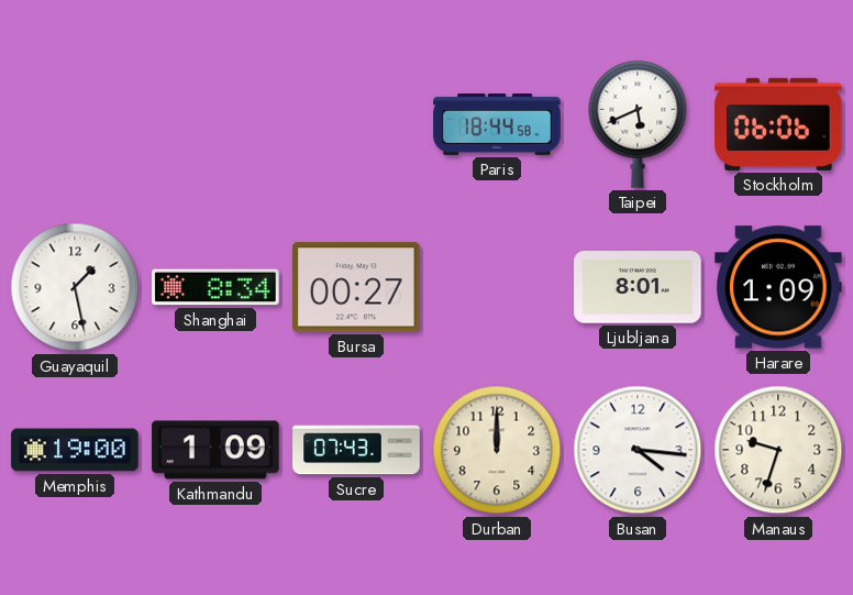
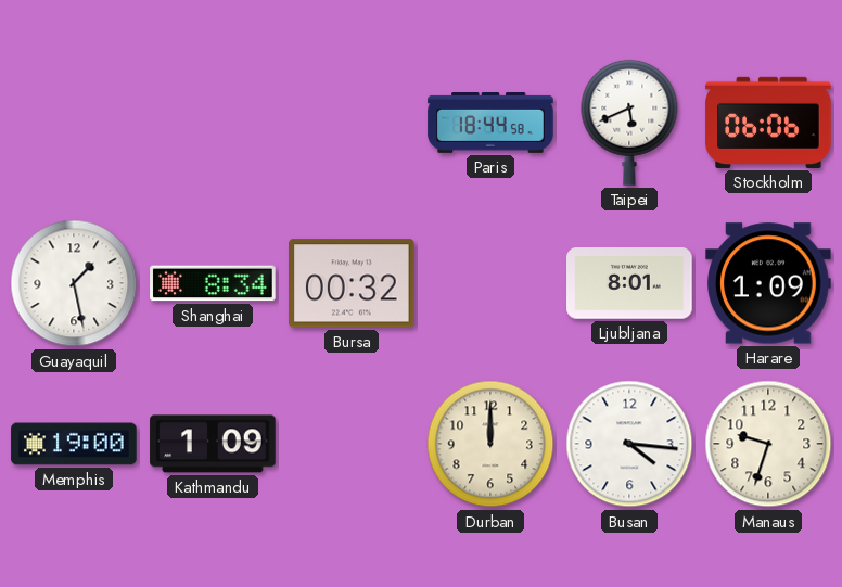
Bursa: 00:27 -> 00:32
Sucre: 07:43 -> none
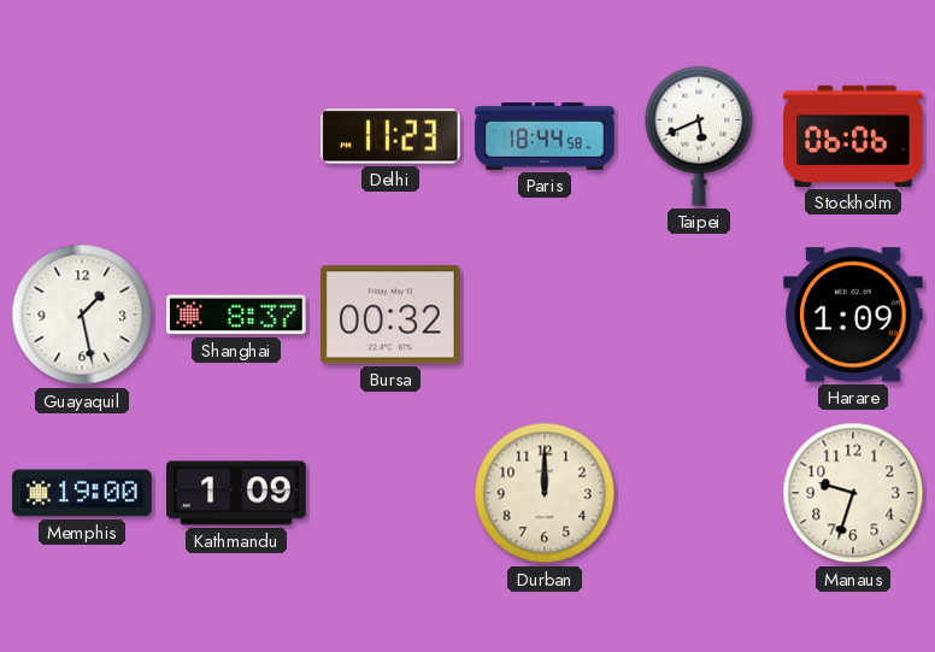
Delhi: none -> 11:23
Shanghai: 8:34 -> 8:37
Ljubljana: 8:01 -> none
Busan: 4:16 -> none
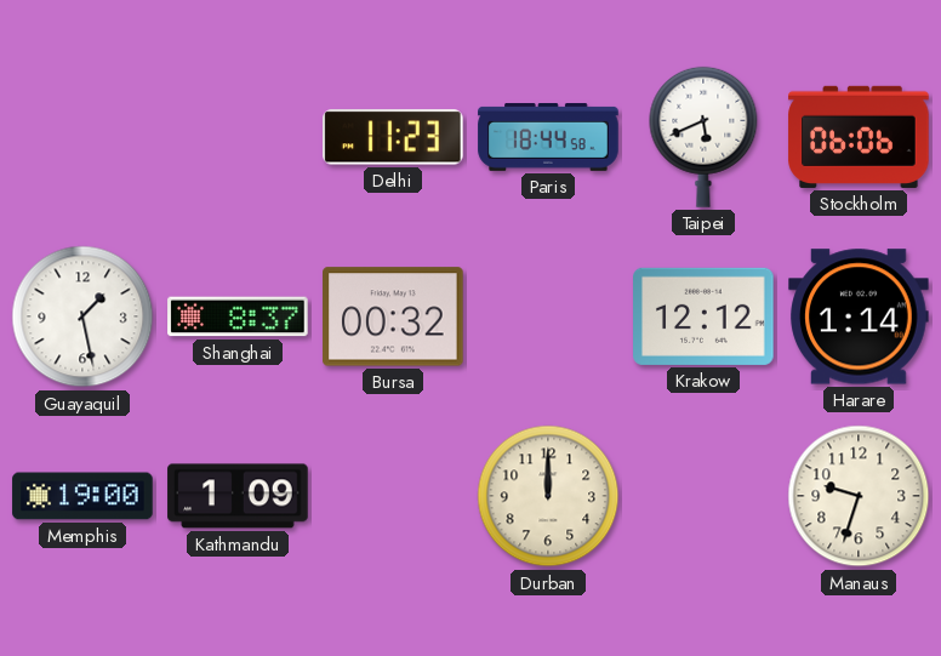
Krakow: none -> 12:12
Harare: 1:09 -> 1:14
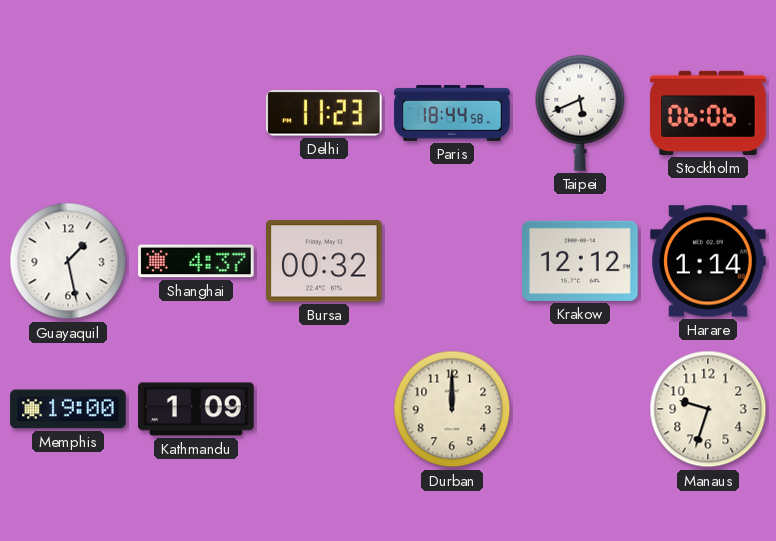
Shanghai: 8:37 -> 4:37
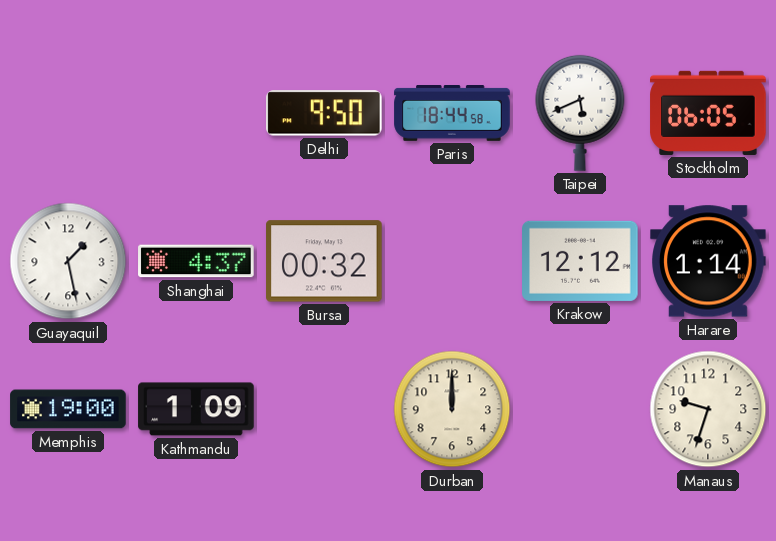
Delhi: 11:23 -> 9:50
Stockholm: 06:06 -> 06:05
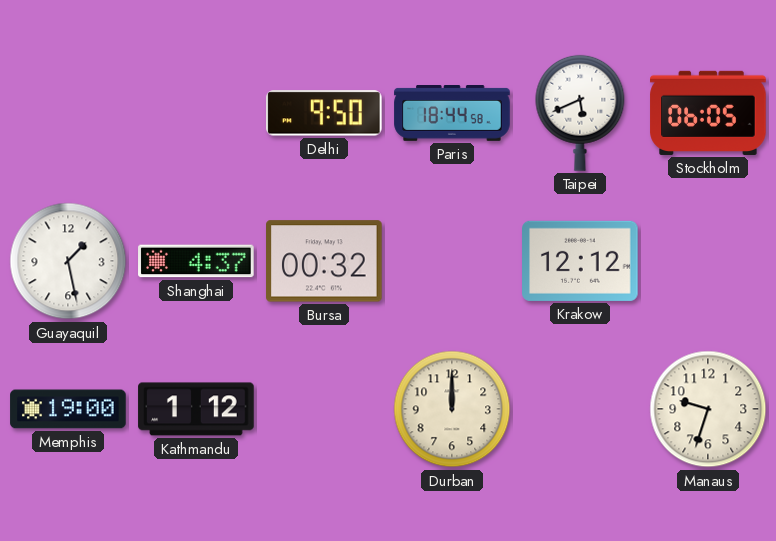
Harare: 1:14 -> none
Kathmandu: 1:09 -> 1:12
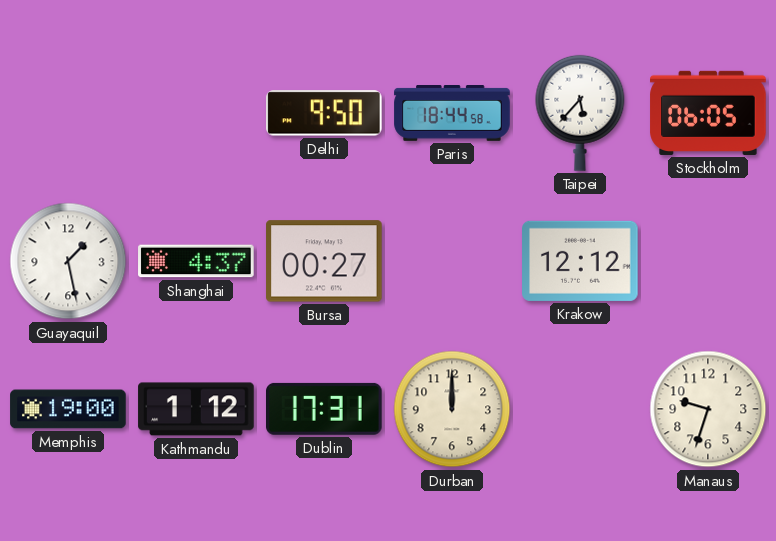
Taipei: 5:41 -> 5:37
Bursa: 00:32 -> 00:27
Dublin: none -> 17:31
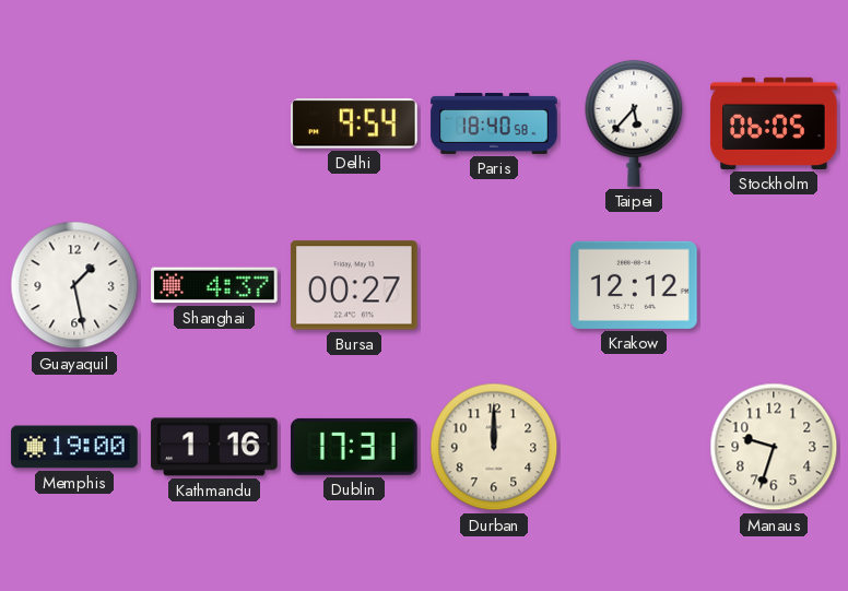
Delhi: 9:50 -> 9:54
Paris: 18:44 -> 18:40
Kathmandu: 1:12 -> 1:16
